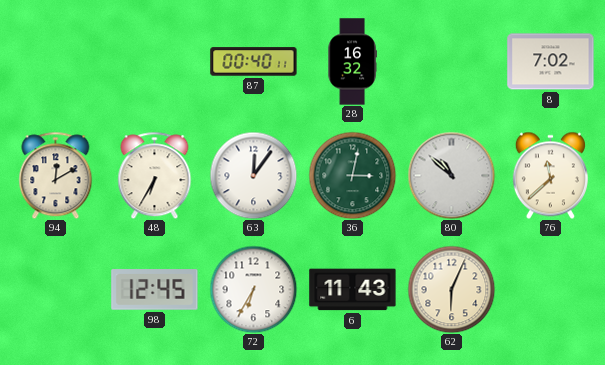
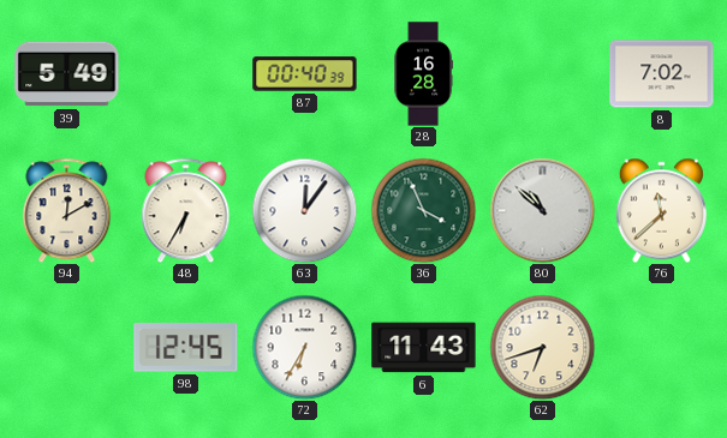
39: none -> 5:49
87: 00:40:11 -> 00:40:39
28: 16:32 -> 16:28
36: 3:02 -> 3:56
62: 6:04 -> 6:42
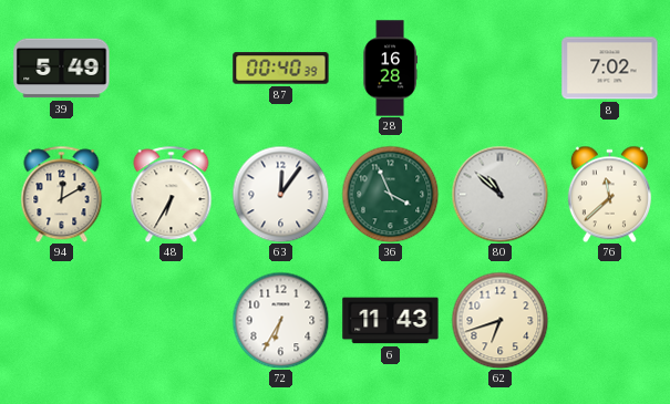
98: 12:45 -> none
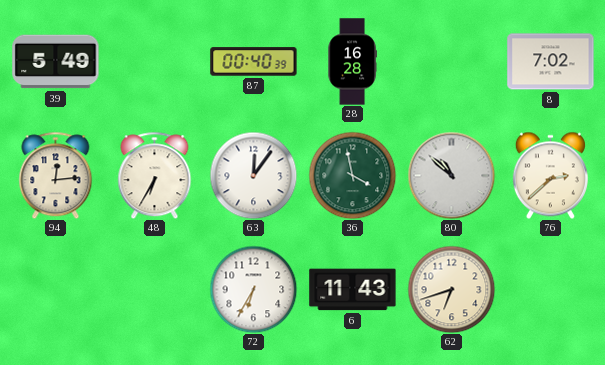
94: 12:10 -> 12:14
36: 3:56 -> 3:58
76: 11:38 -> 2:38
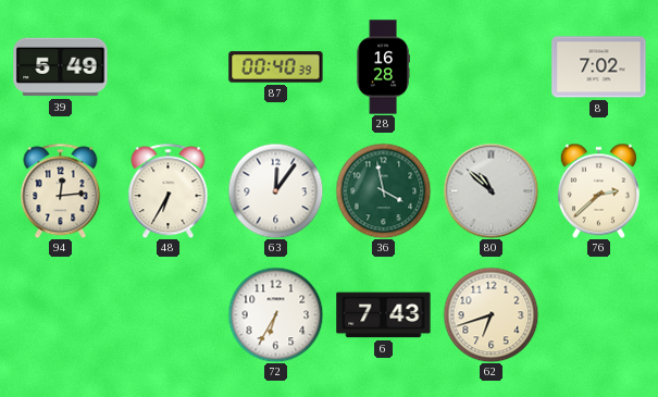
6: 11:43 -> 7:43
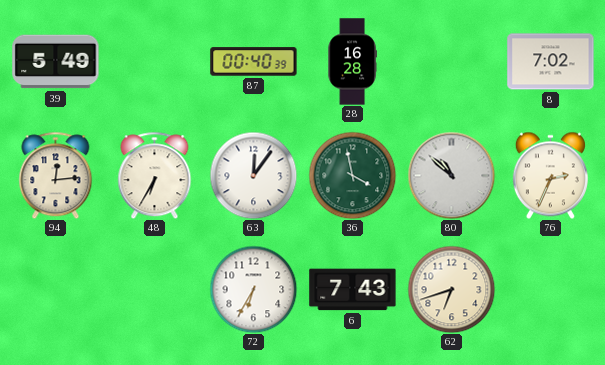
76: 2:38 -> 2:34
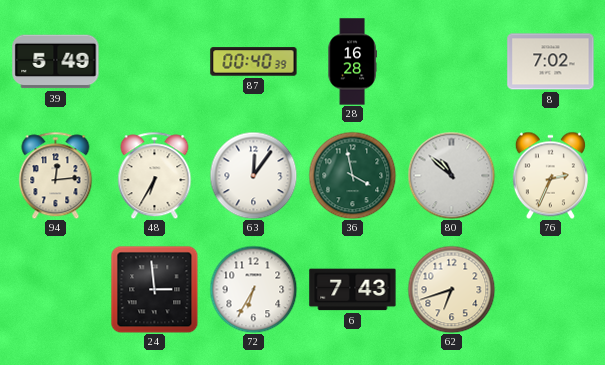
24: none -> 2:59
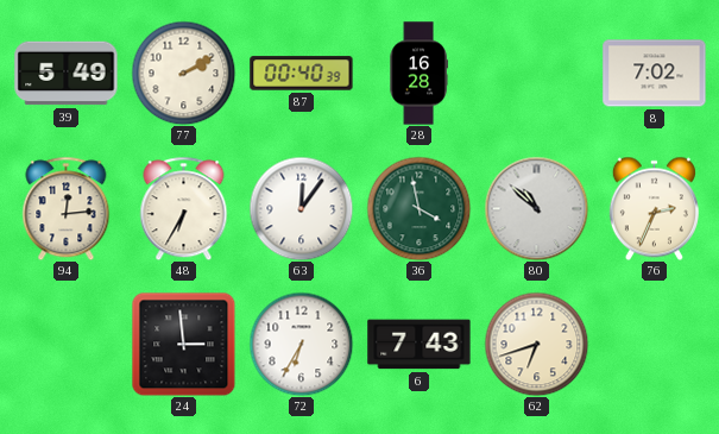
77: none -> 2:10
